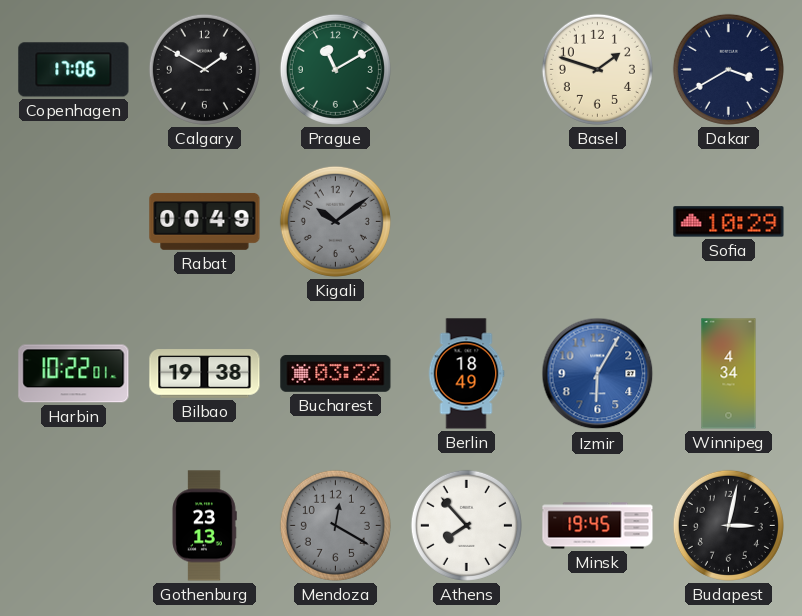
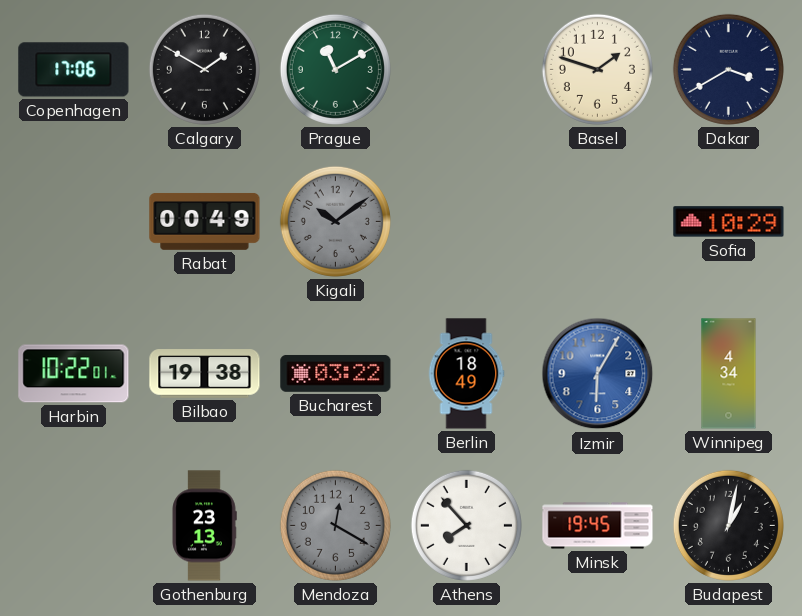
Budapest: 3:02 -> 1:02
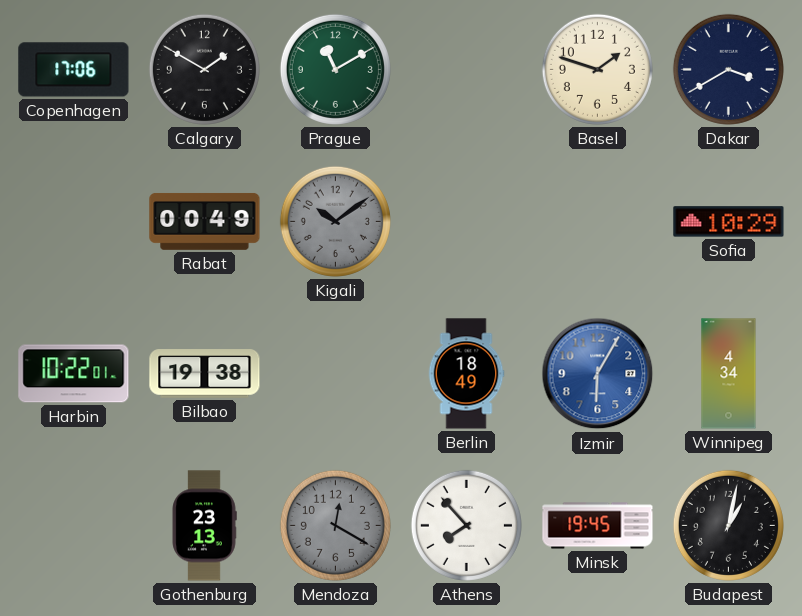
Bucharest: 03:22 -> none
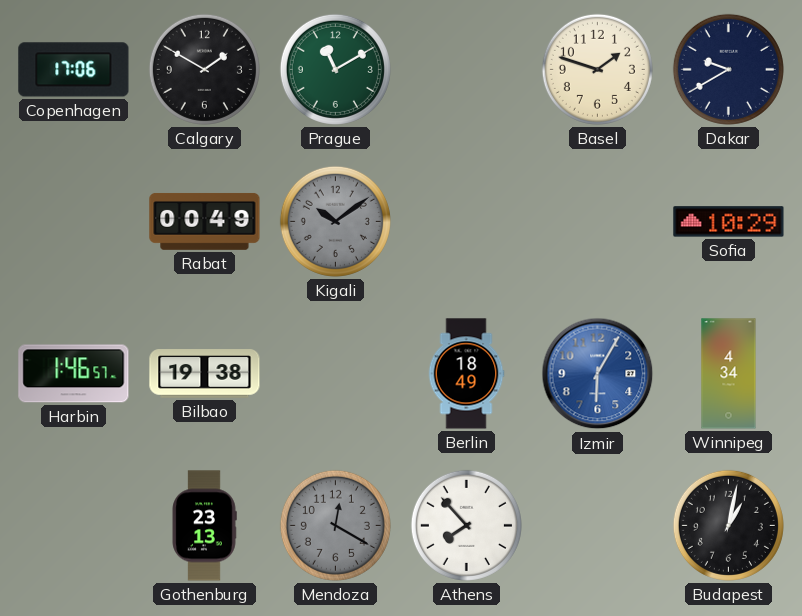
Dakar: 3:40 -> 9:40
Harbin: 10:22 -> 1:46
Minsk: 19:45 -> none
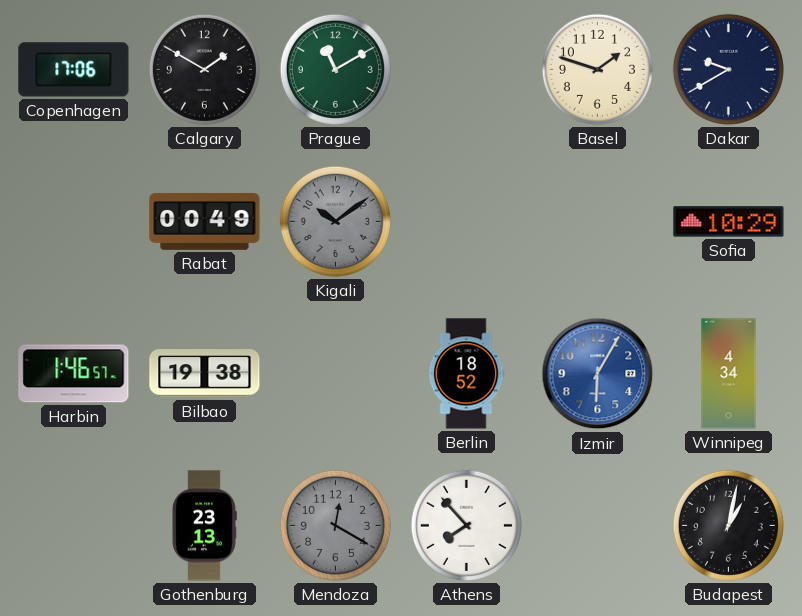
Berlin: 18:49 -> 18:52
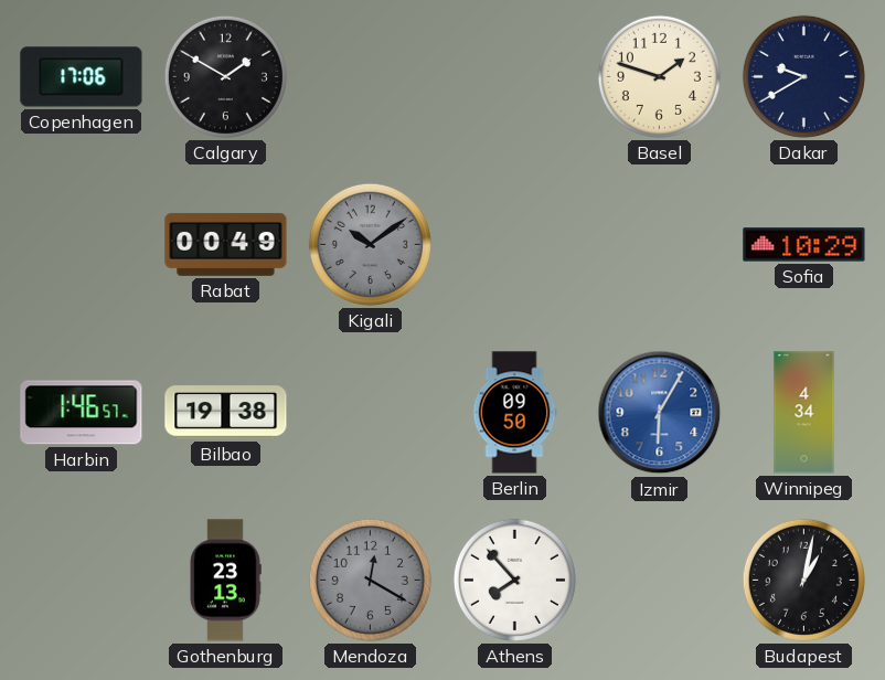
Prague: 11:10 -> none
Berlin: 18:52 -> 09:50
